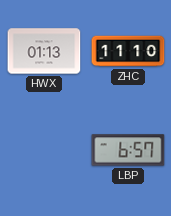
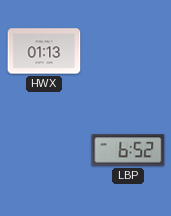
ZHC: 11:10 -> none
LBP: 6:57 -> 6:52
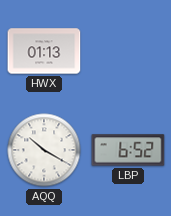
AQQ: none -> 10:20
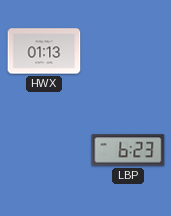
AQQ: 10:20 -> none
LBP: 6:52 -> 6:23
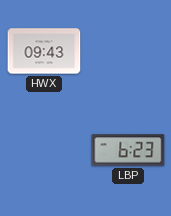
HWX: 01:13 -> 09:43
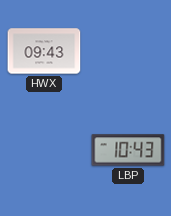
LBP: 6:23 -> 10:43
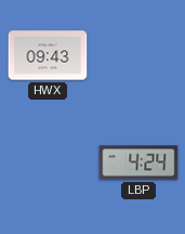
LBP: 10:43 -> 4:24
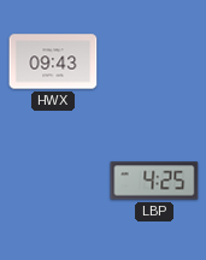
LBP: 4:24 -> 4:25
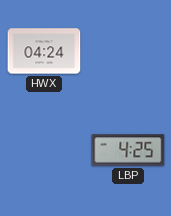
HWX: 09:43 -> 04:24
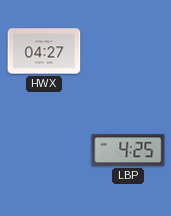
HWX: 04:24 -> 04:27
